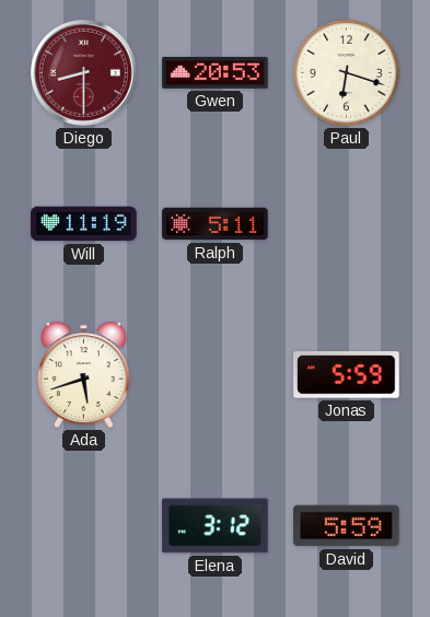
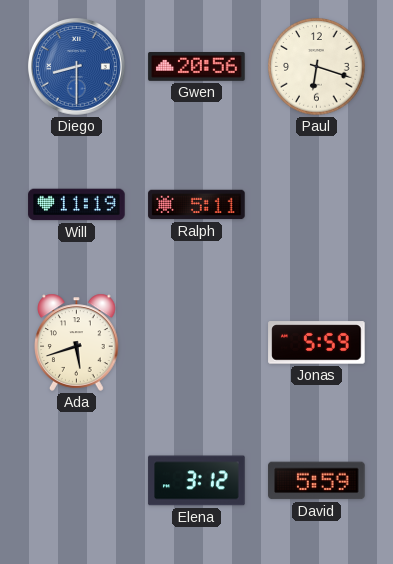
Diego dial: burgundy -> blue
Gwen: 20:53 -> 20:56
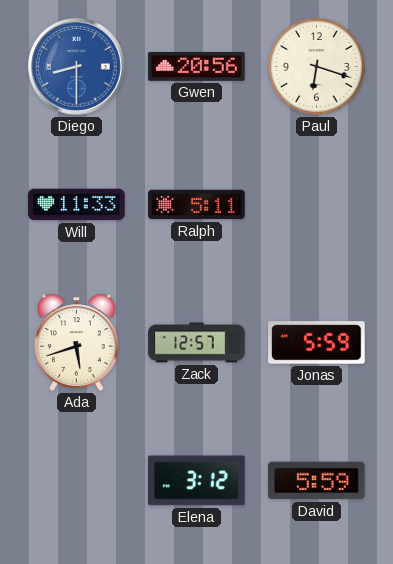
Will: 11:19 -> 11:33
Zack: none -> 12:57
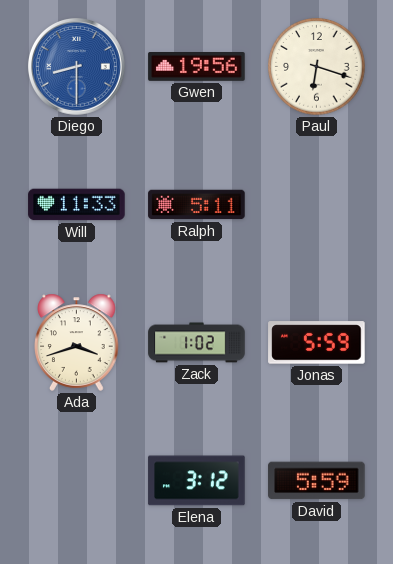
Gwen: 20:56 -> 19:56
Ada: 5:42 -> 3:42
Zack: 12:57 -> 1:02
